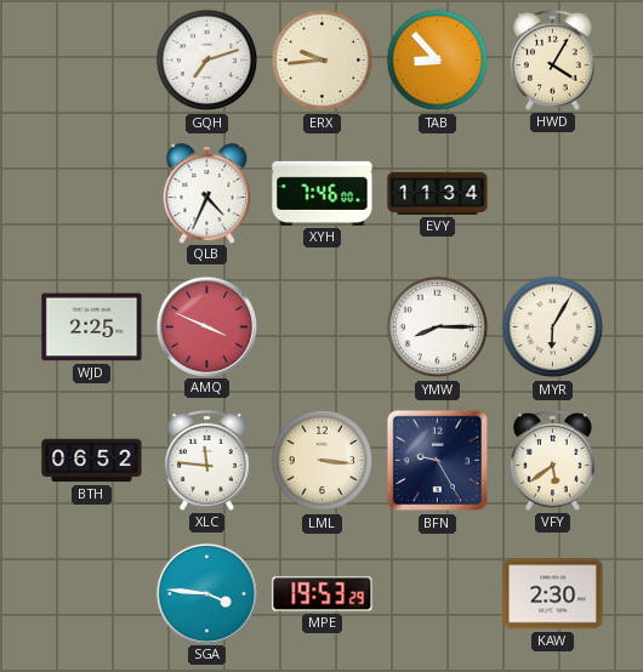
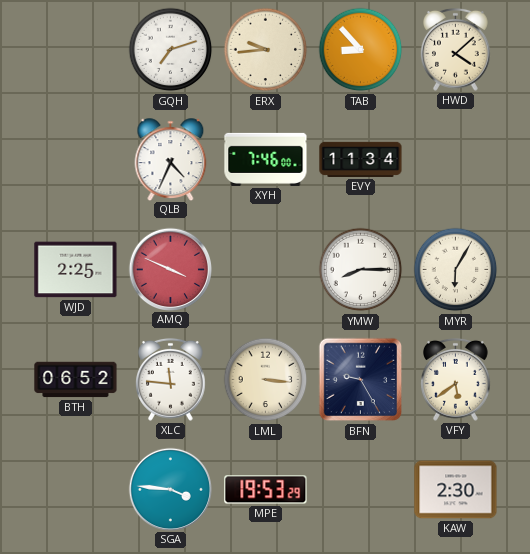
HWD: 4:05 -> 4:08
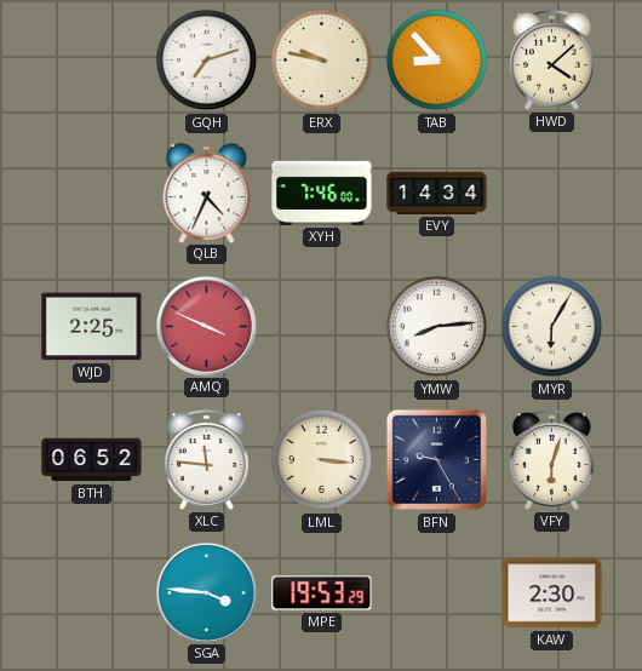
ERX: 9:44 -> 9:47
EVY: 11:34 -> 14:34
YMW: 8:15 -> 8:14
VFY: 5:39 -> 6:03
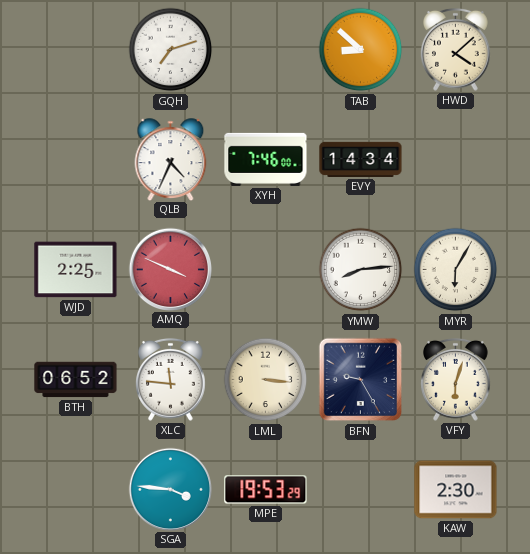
ERX: 9:47 -> none
TAB: 8:53 -> 8:52
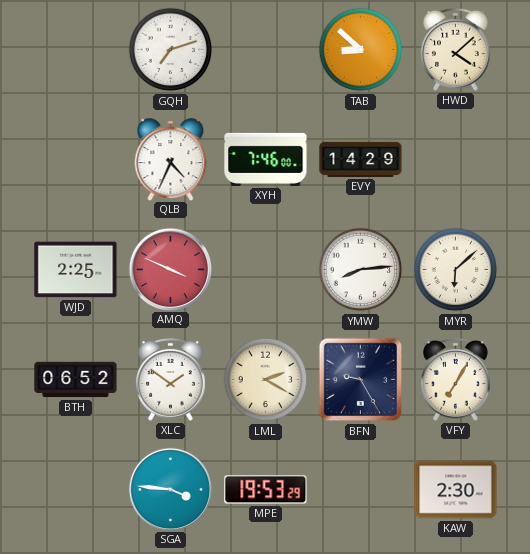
EVY: 14:34 -> 14:29
MYR: 6:05 -> 6:08
XLC: 11:46 -> 1:51
LML: 3:16 -> 2:20
VFY: 6:03 -> 7:05
